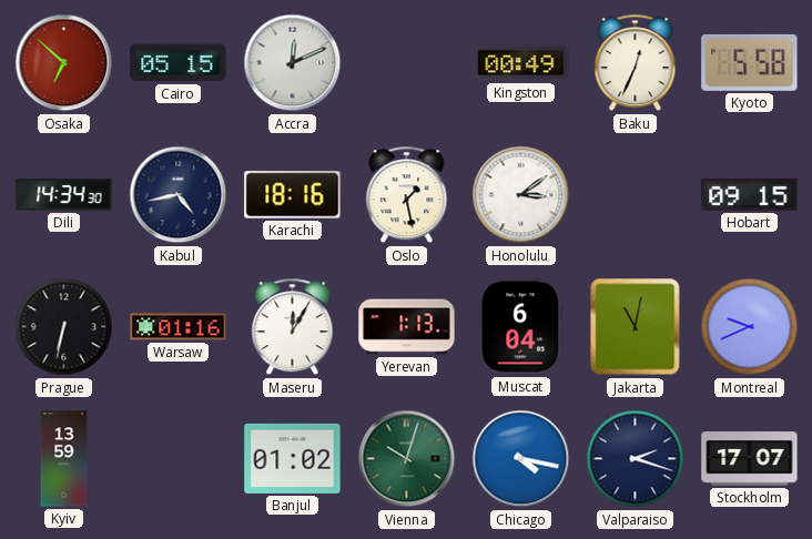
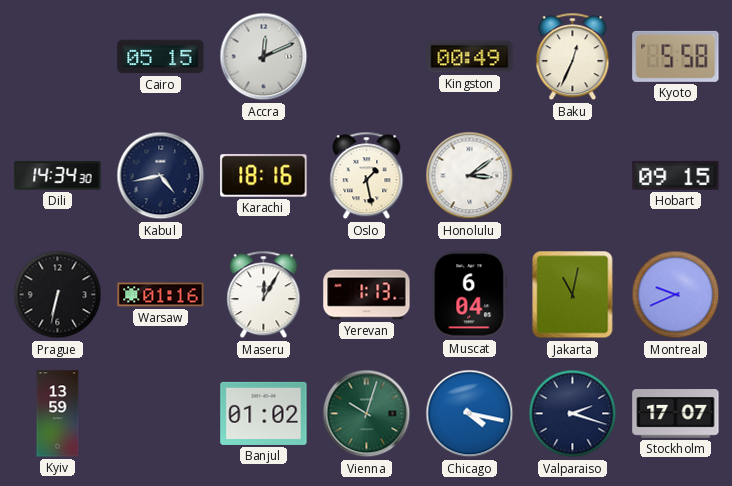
Osaka: 6:52 -> none
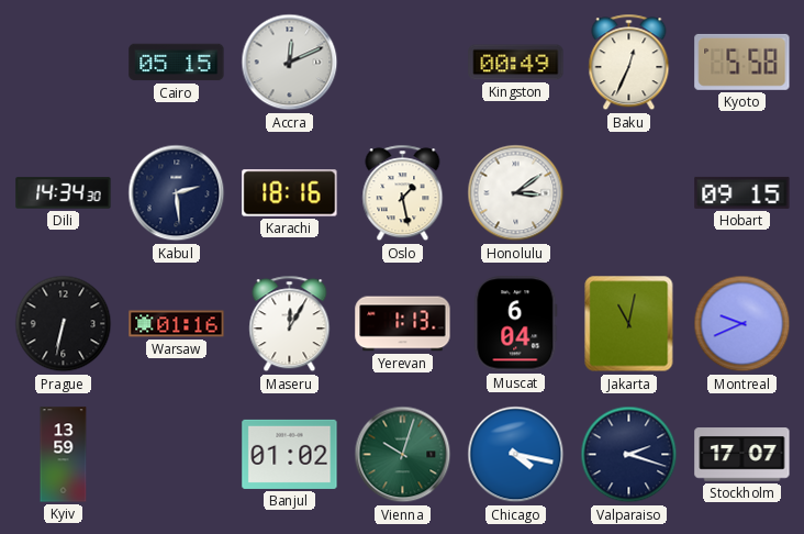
Kabul: 4:43 -> 2:29
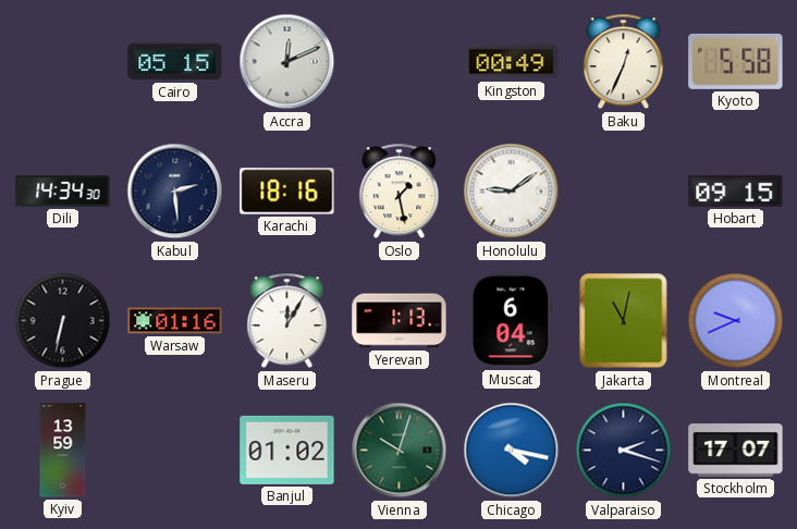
Honolulu: 3:09 -> 9:09
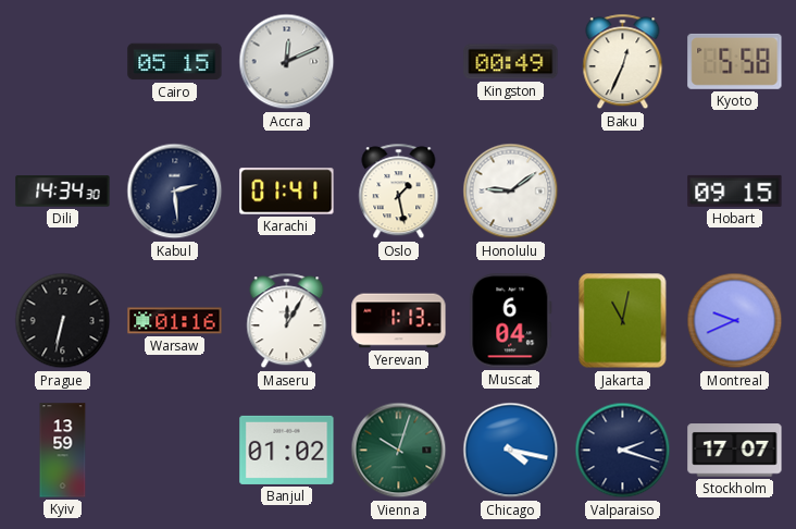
Karachi: 18:16 -> 01:41
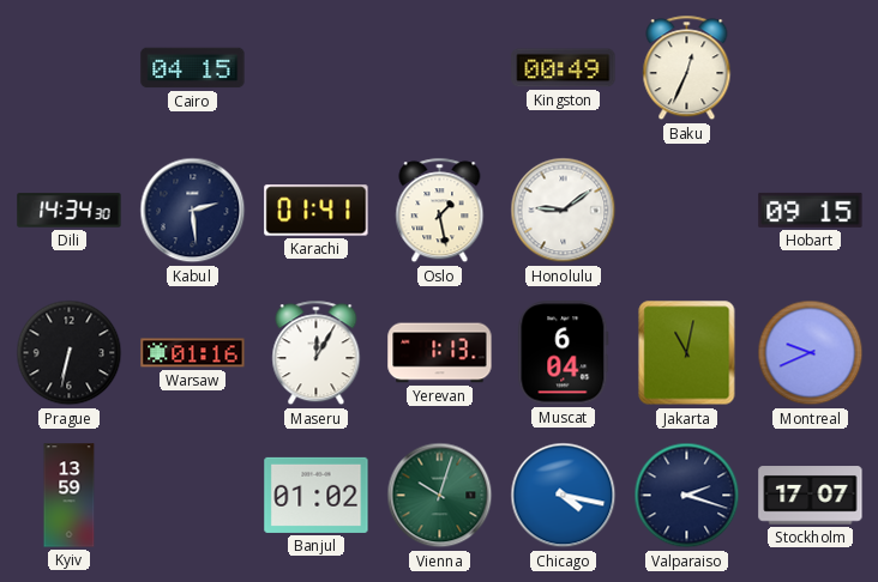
Cairo: 05:15 -> 04:15
Accra: 12:11 -> none
Kyoto: 5:58 -> none
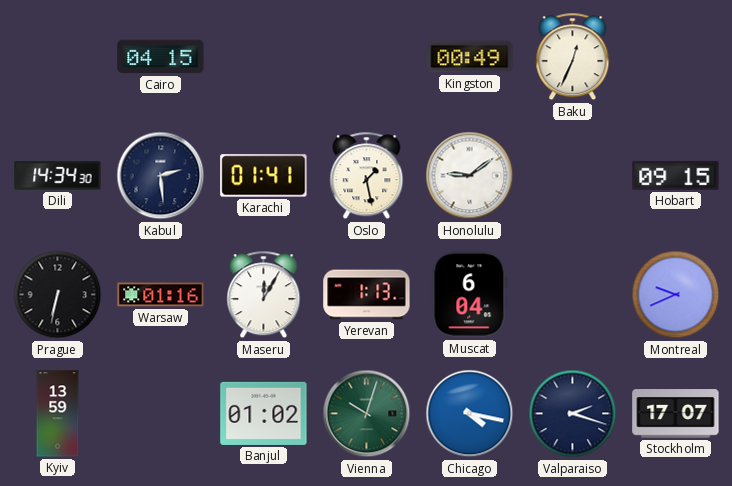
Jakarta: 11:02 -> none
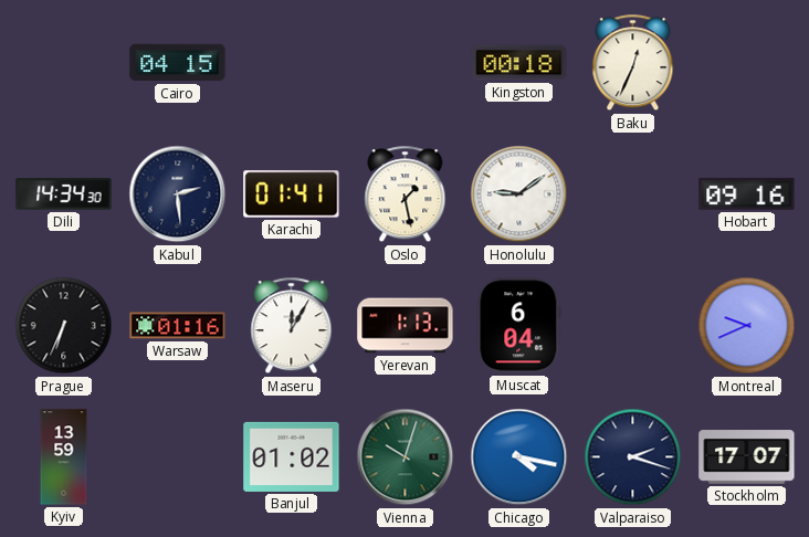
Kingston: 00:49 -> 00:18
Hobart: 09:15 -> 09:16
Prague: 6:32 -> 6:34
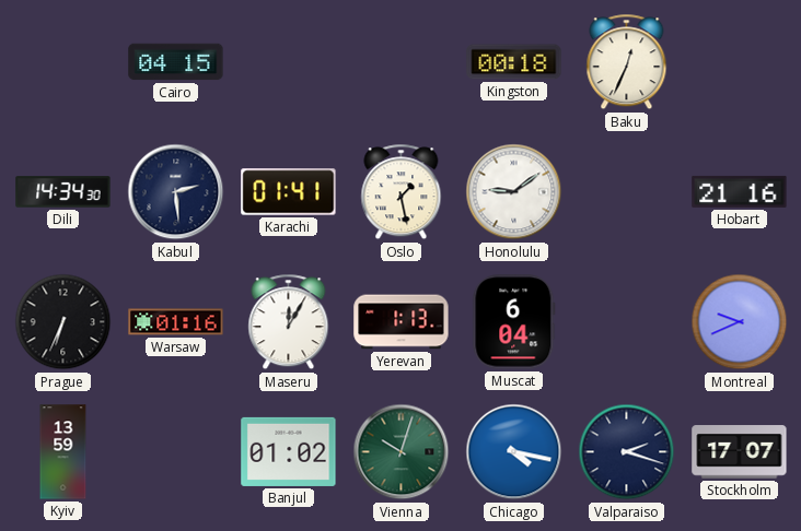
Hobart: 09:16 -> 21:16
